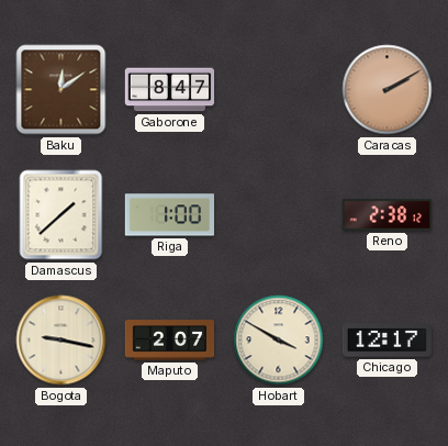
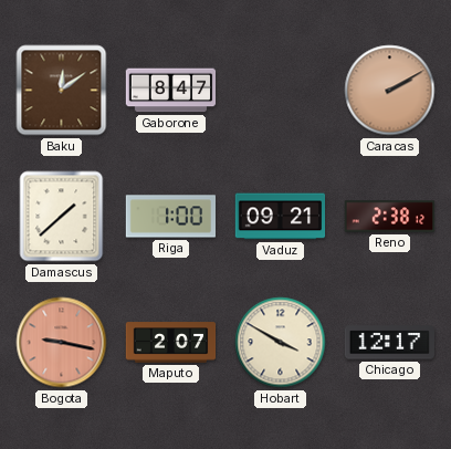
Vaduz: none -> 09:21
Bogota dial: cream -> salmon
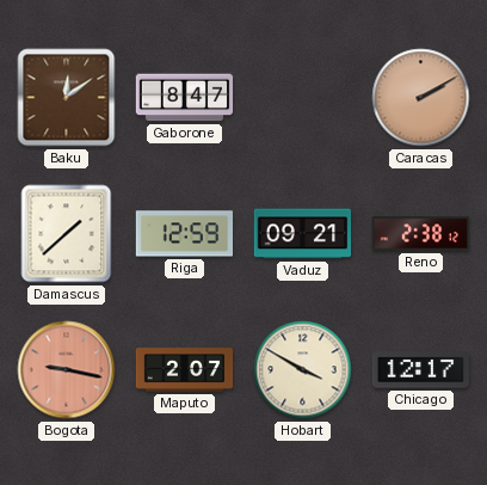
Riga: 1:00 -> 12:59
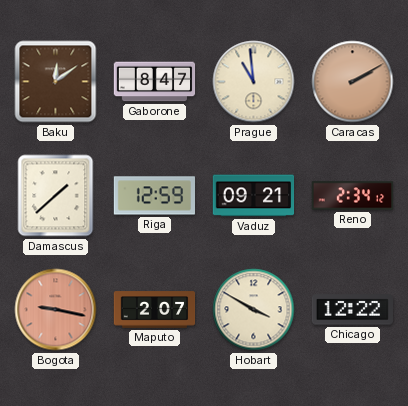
Prague: none -> 10:59
Reno: 2:38 -> 2:34
Chicago: 12:17 -> 12:22
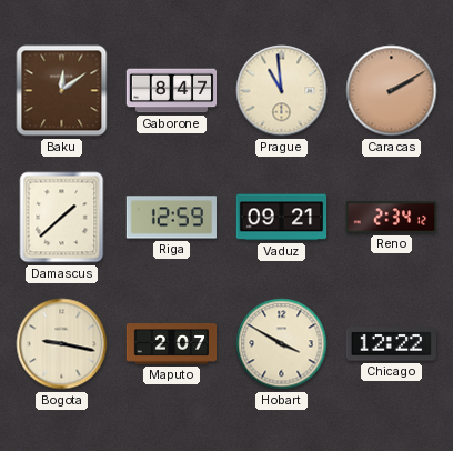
Bogota dial: salmon -> cream
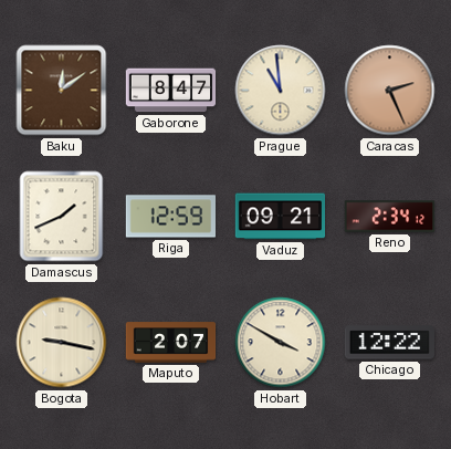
Caracas: 2:10 -> 2:26
Damascus: 1:38 -> 1:41
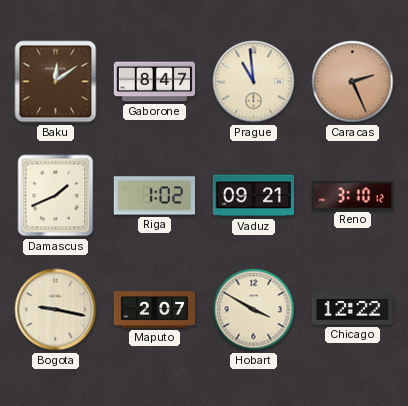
Riga: 12:59 -> 1:02
Reno: 2:34 -> 3:10
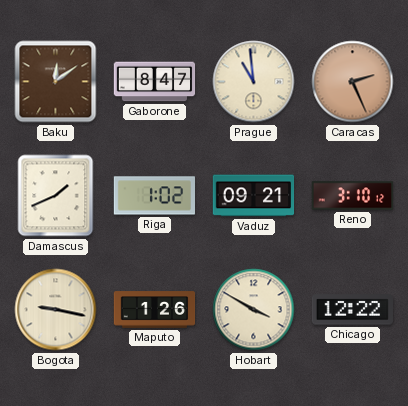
Maputo: 2:07 -> 1:26
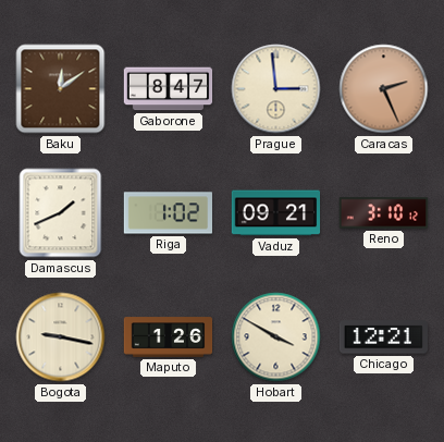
Prague: 10:59 -> 2:59
Chicago: 12:22 -> 12:21
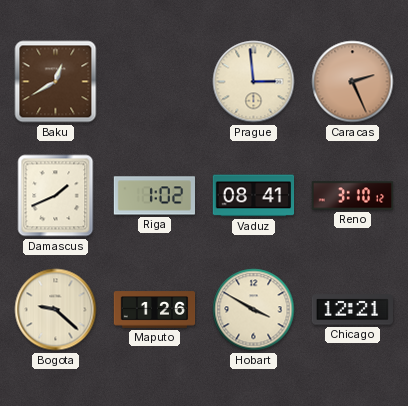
Baku: 12:09 -> 12:40
Gaborone: 8:47 -> none
Vaduz: 09:21 -> 08:41
Bogota: 9:17 -> 9:22
